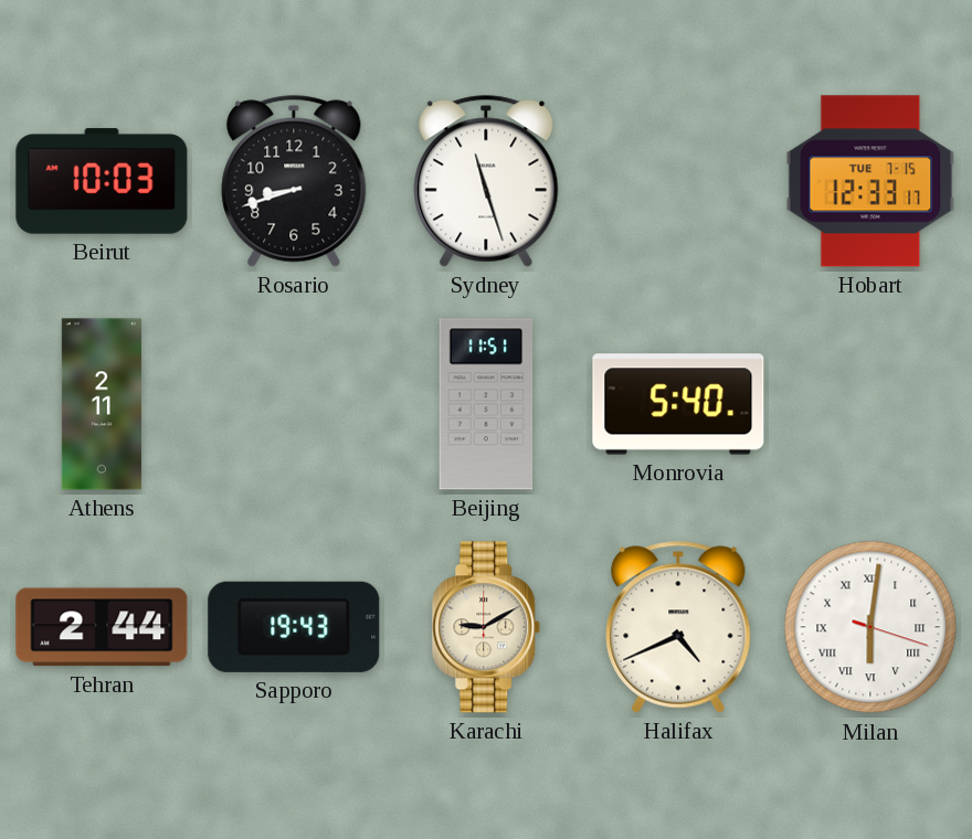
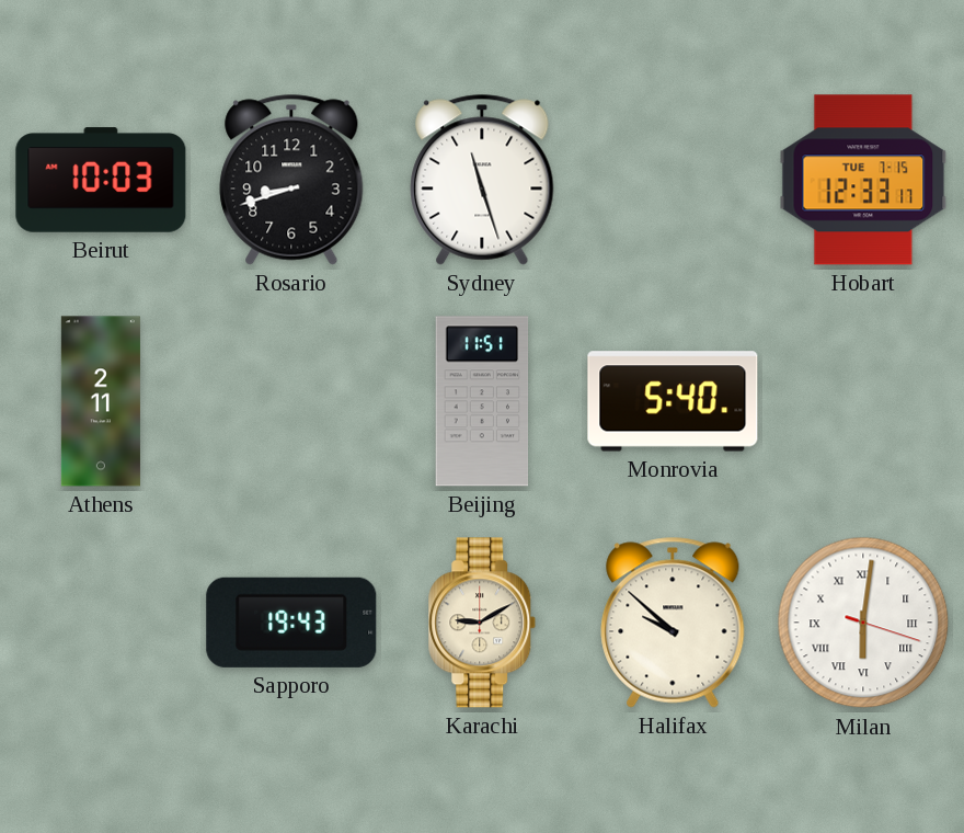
Tehran: 2:44 -> none
Halifax: 4:41 -> 9:52
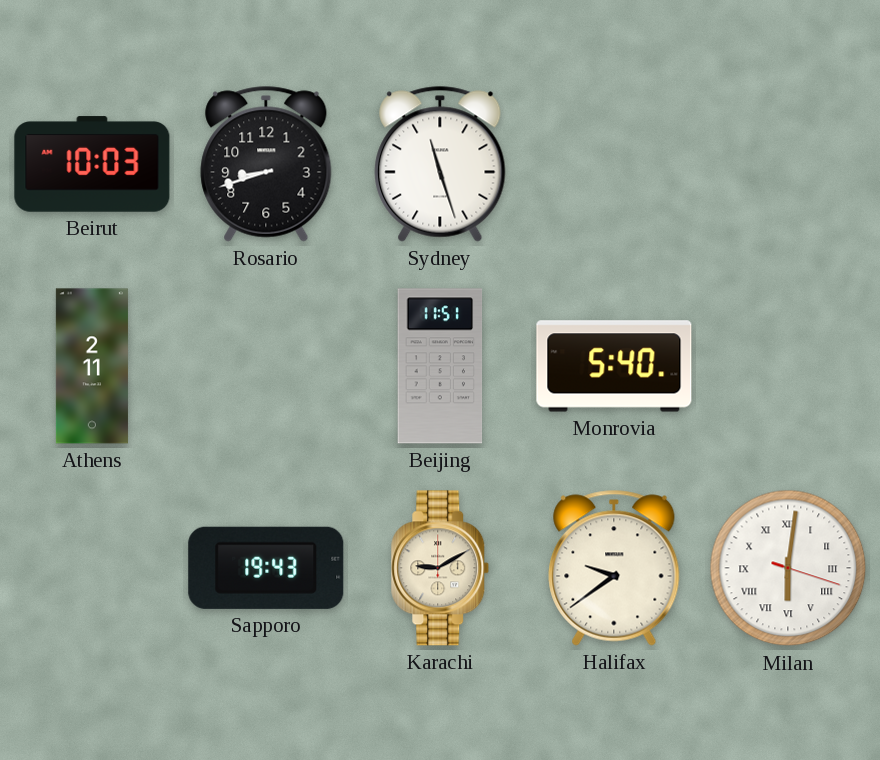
Hobart: 12:33 -> none
Halifax: 9:52 -> 9:39
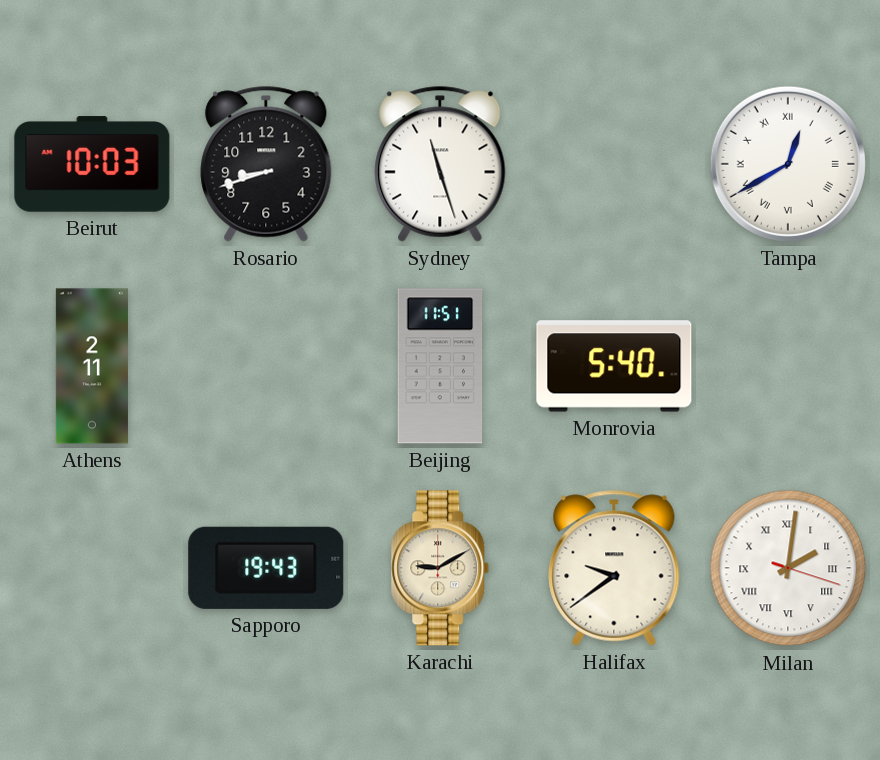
Tampa: none -> 12:40
Milan: 6:01 -> 2:01
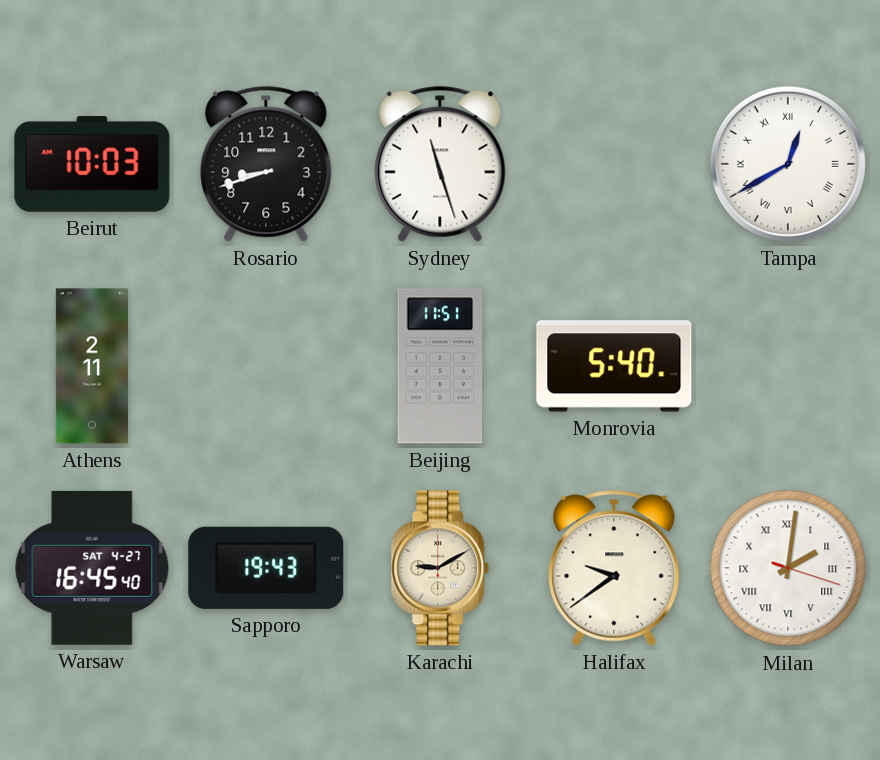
Warsaw: none -> 16:45
